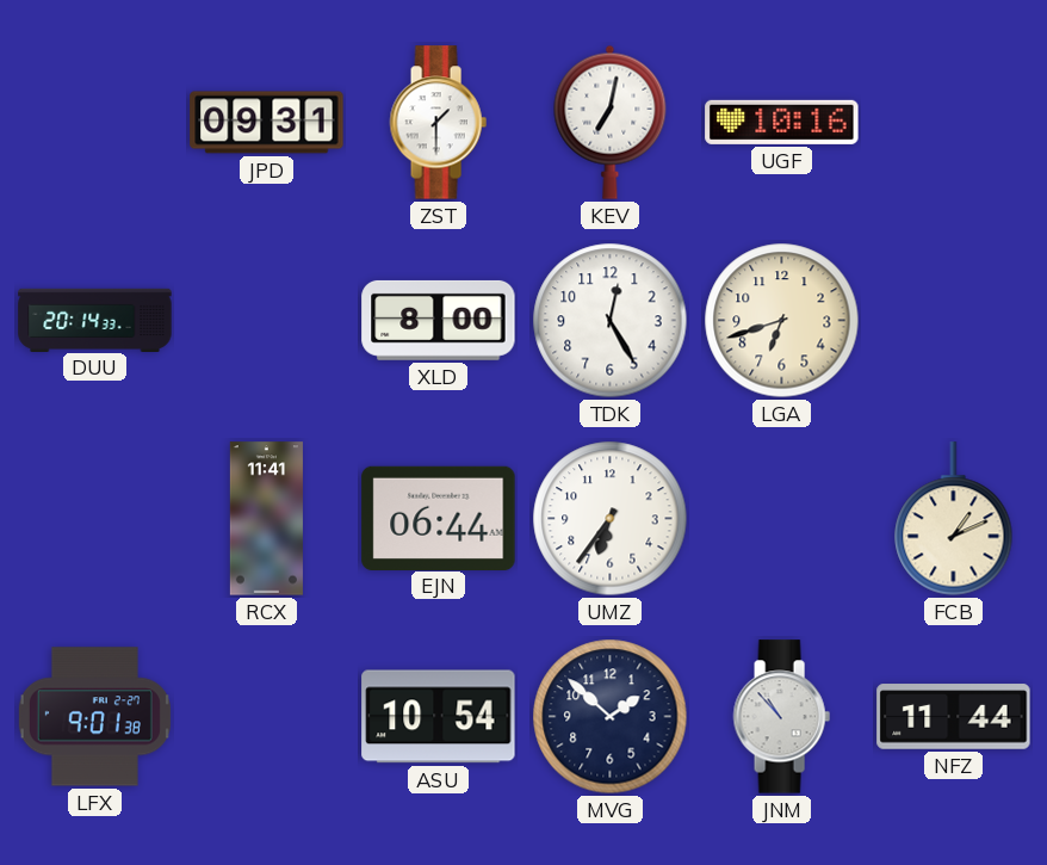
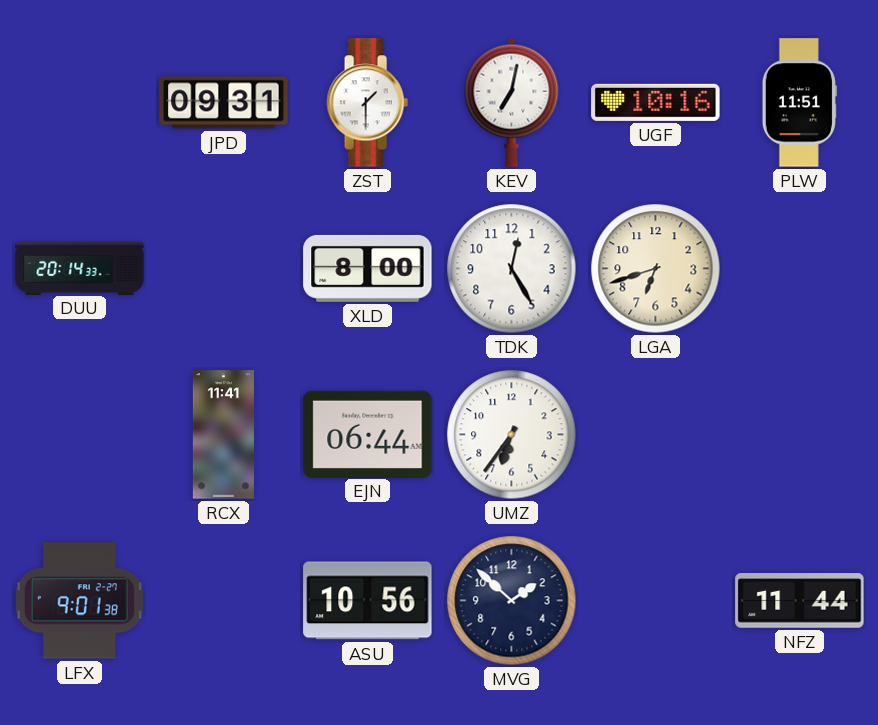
PLW: none -> 11:51
FCB: 1:11 -> none
ASU: 10:54 -> 10:56
JNM: 10:53 -> none
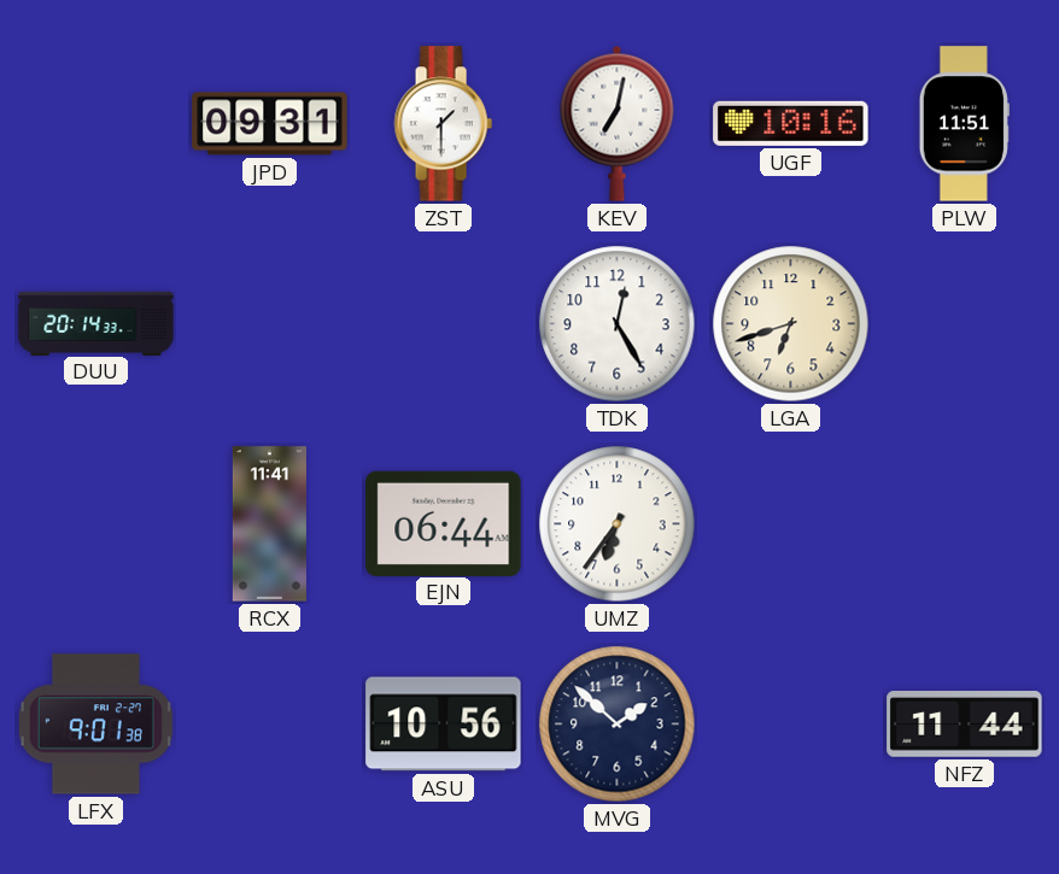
XLD: 8:00 -> none
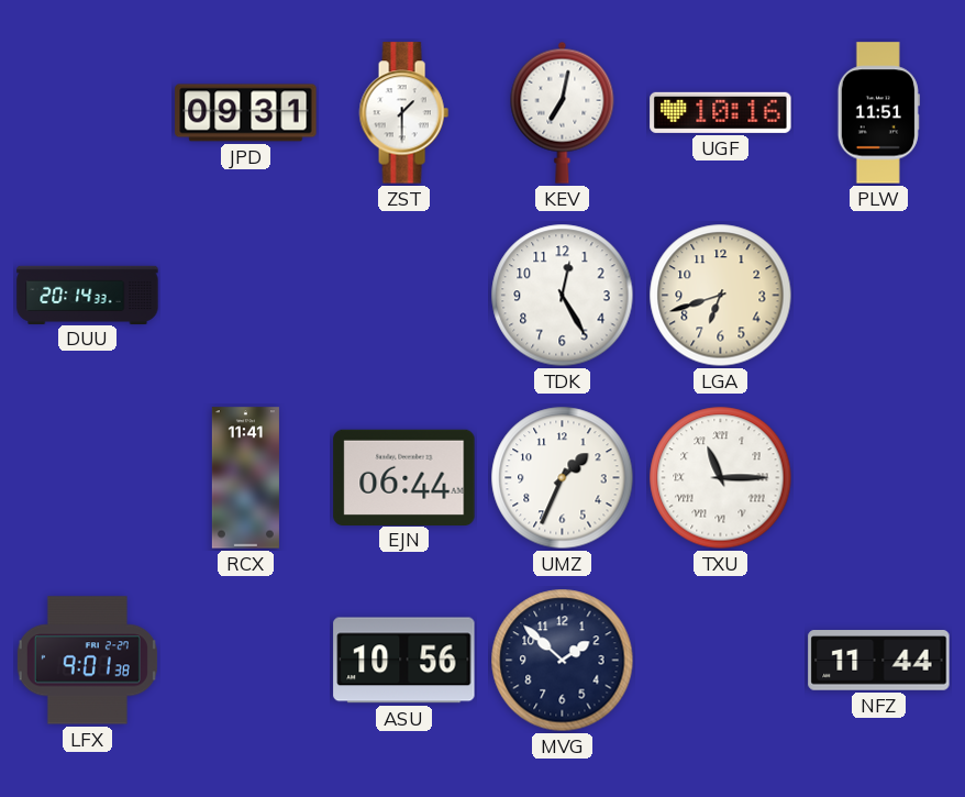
UMZ: 6:36 -> 1:34
TXU: none -> 11:15
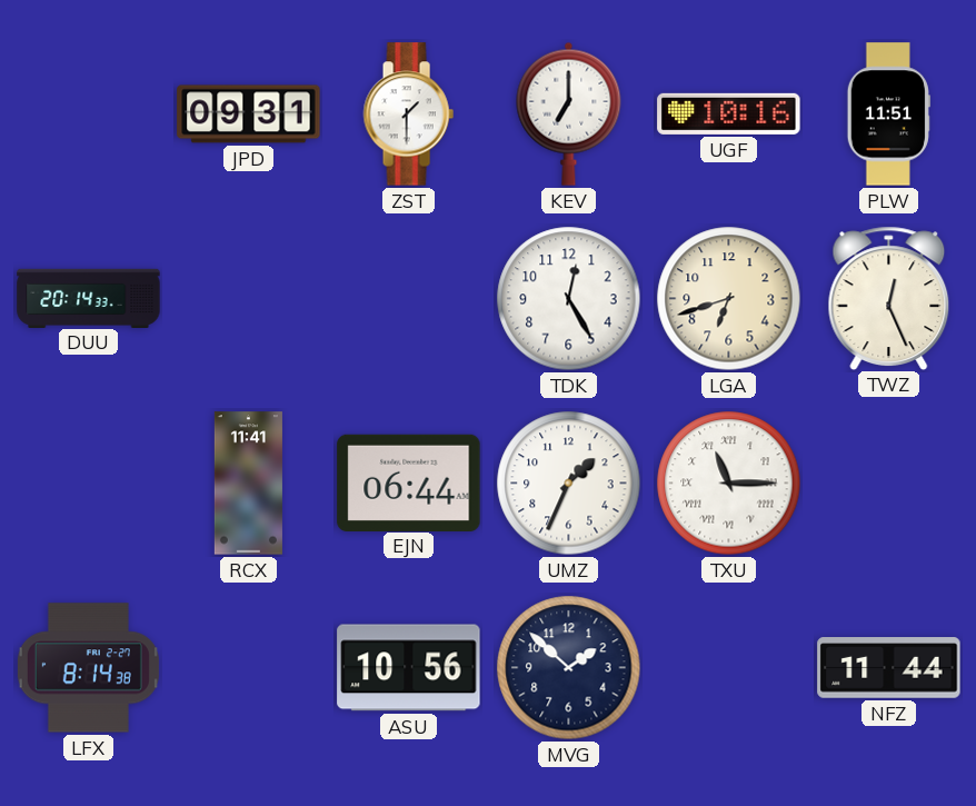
KEV: 7:02 -> 7:00
TWZ: none -> 12:26
LFX: 9:01 -> 8:14
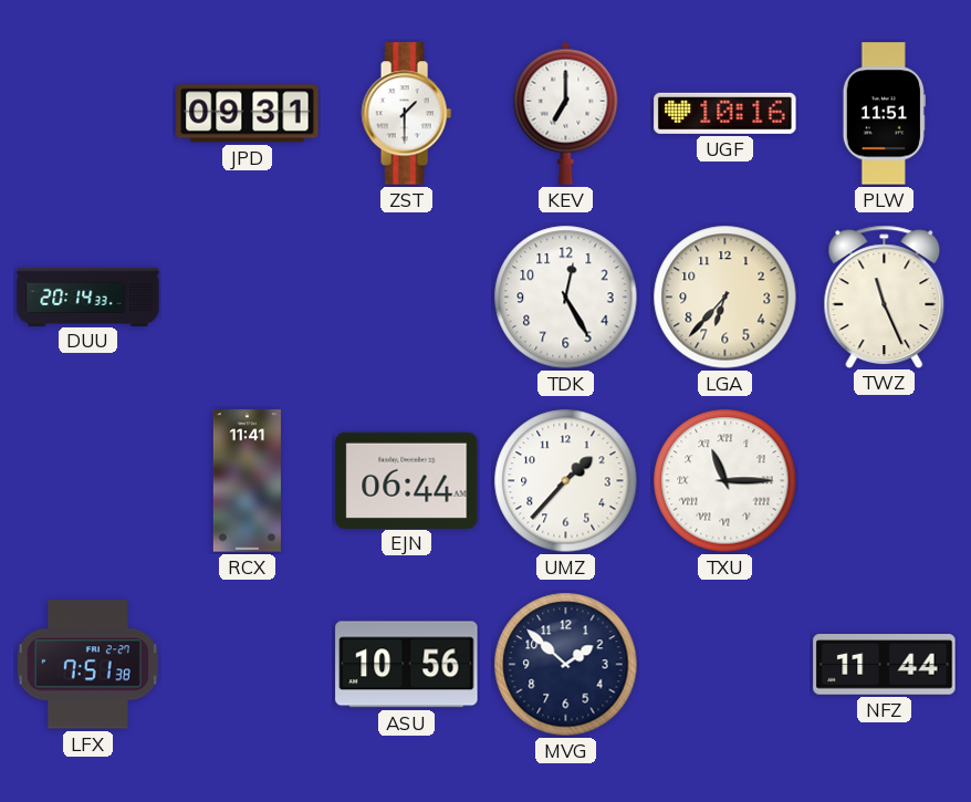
LGA: 6:42 -> 6:37
TWZ: 12:26 -> 11:26
UMZ: 1:34 -> 1:37
LFX: 8:14 -> 7:51
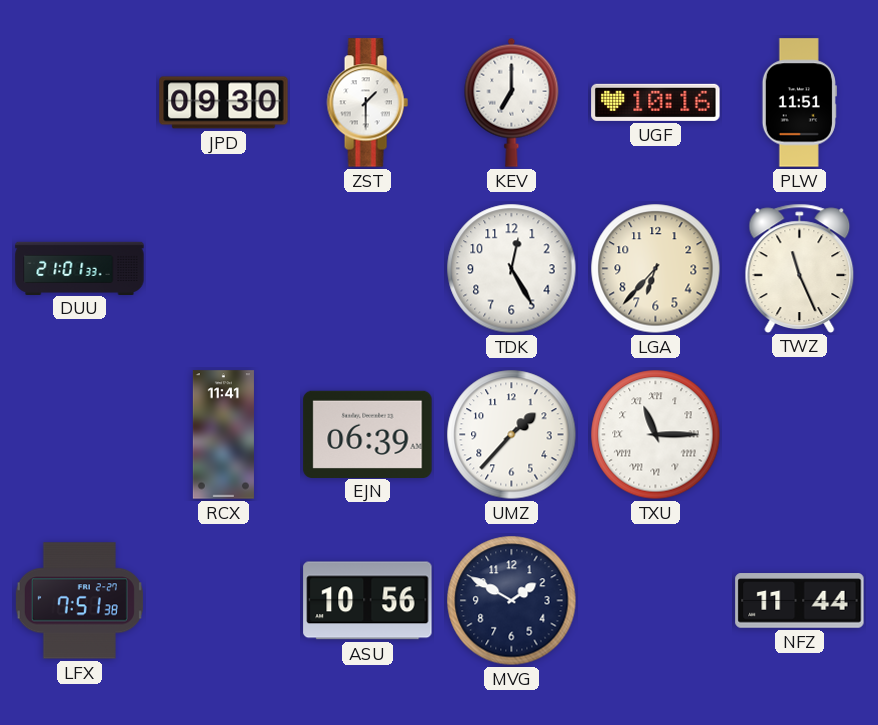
JPD: 09:31 -> 09:30
DUU: 20:14 -> 21:01
EJN: 06:44 -> 06:39
MVG: 1:52 -> 1:50
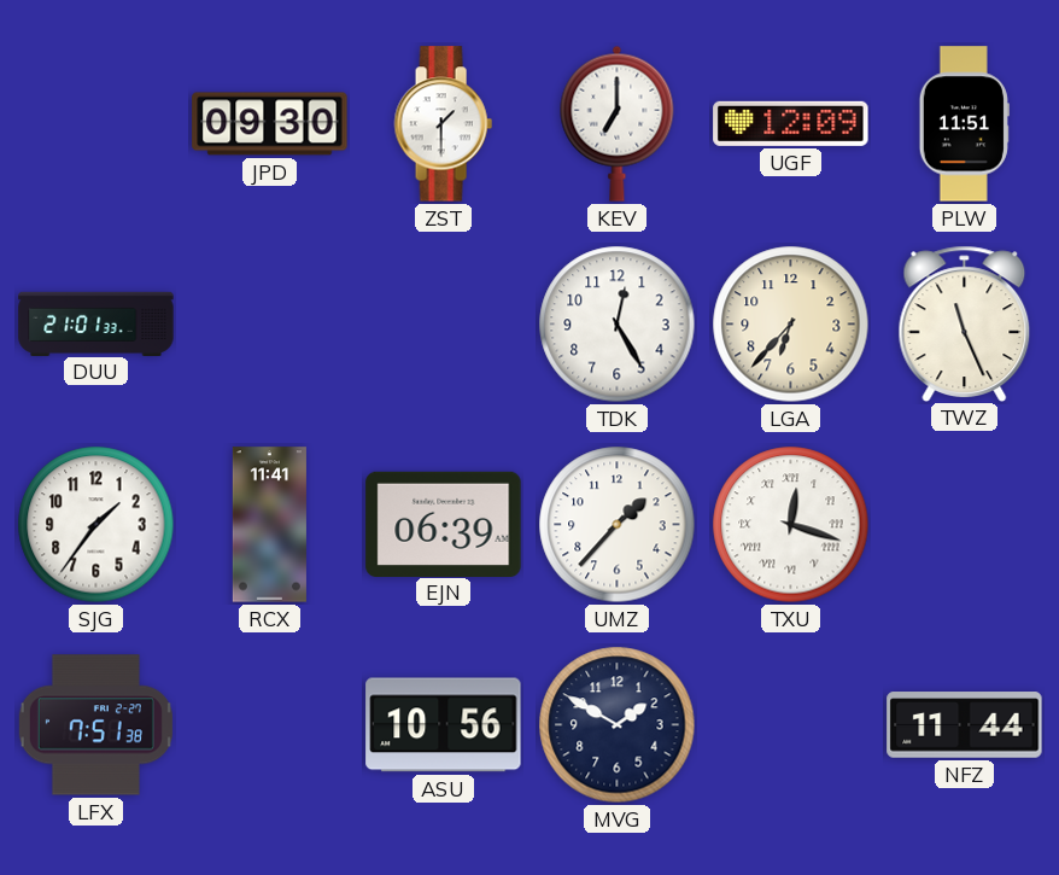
UGF: 10:16 -> 12:09
SJG: none -> 1:36
TXU: 11:15 -> 12:18
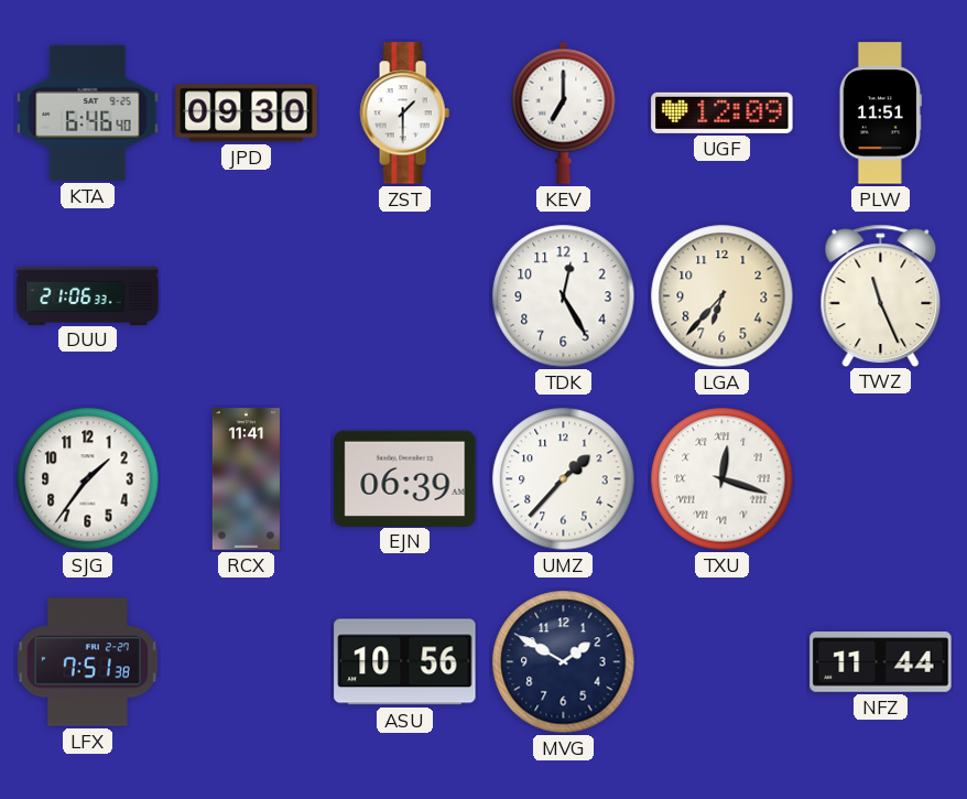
KTA: none -> 6:46
DUU: 21:01 -> 21:06
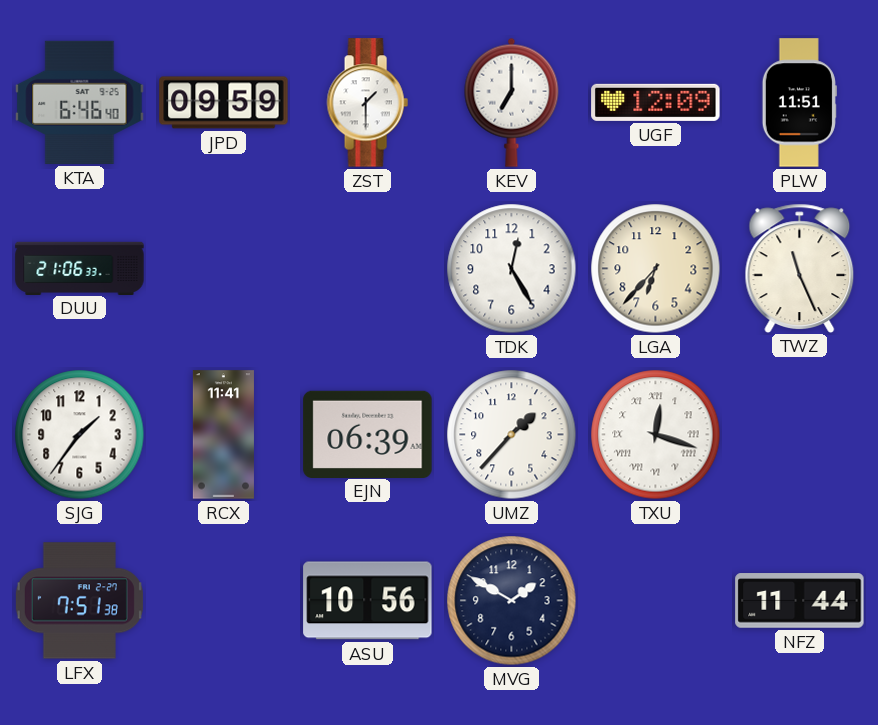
JPD: 09:30 -> 09:59
